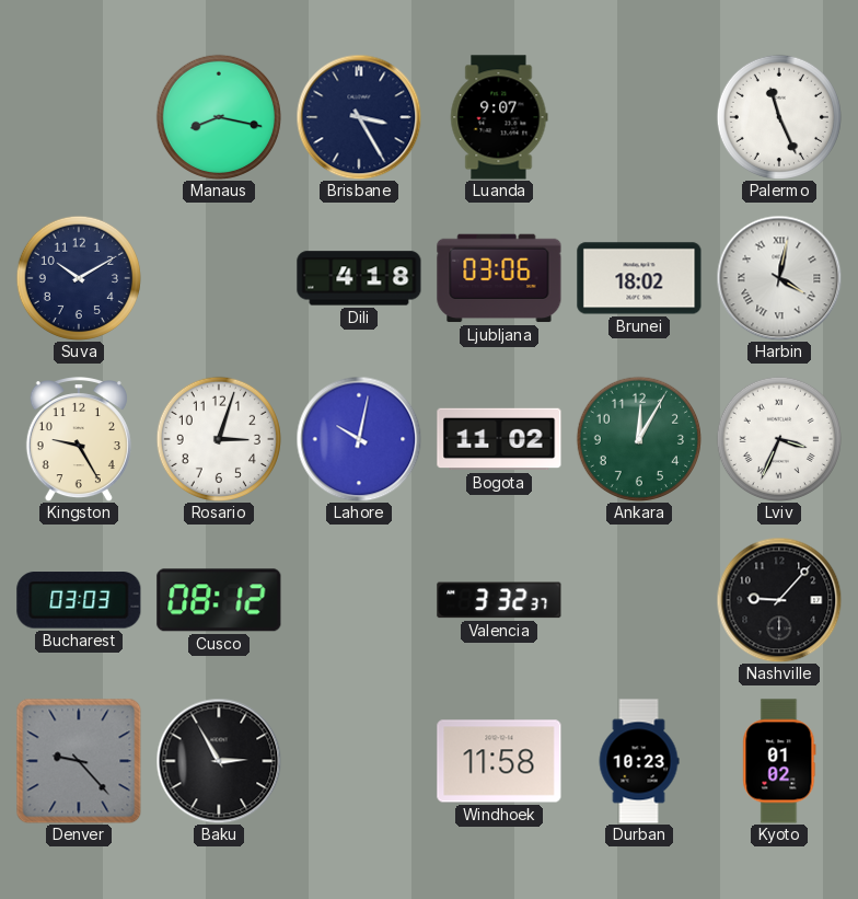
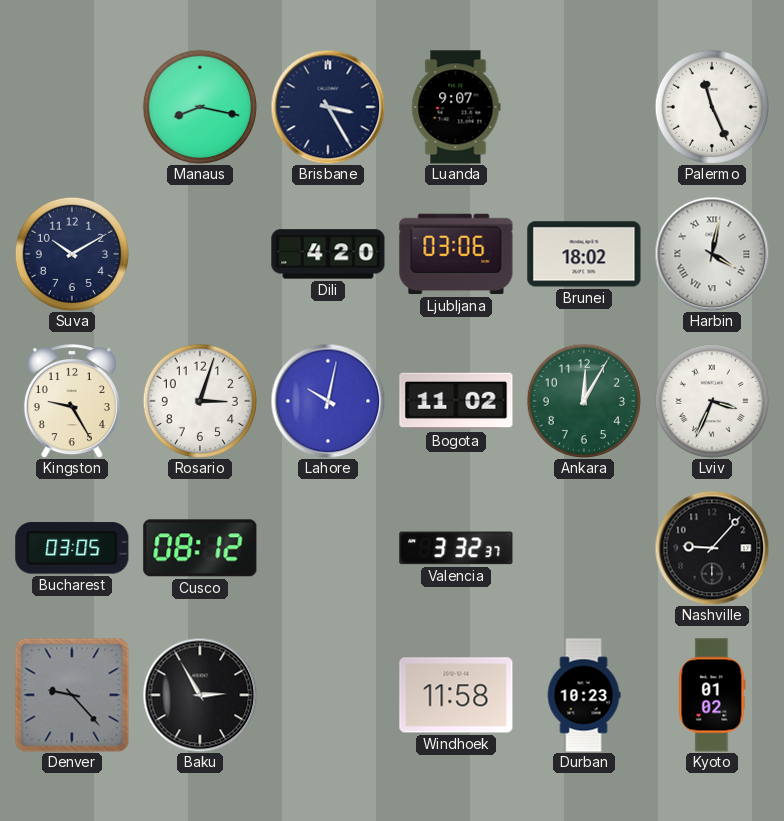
Dili: 4:18 -> 4:20
Bucharest: 03:03 -> 03:05
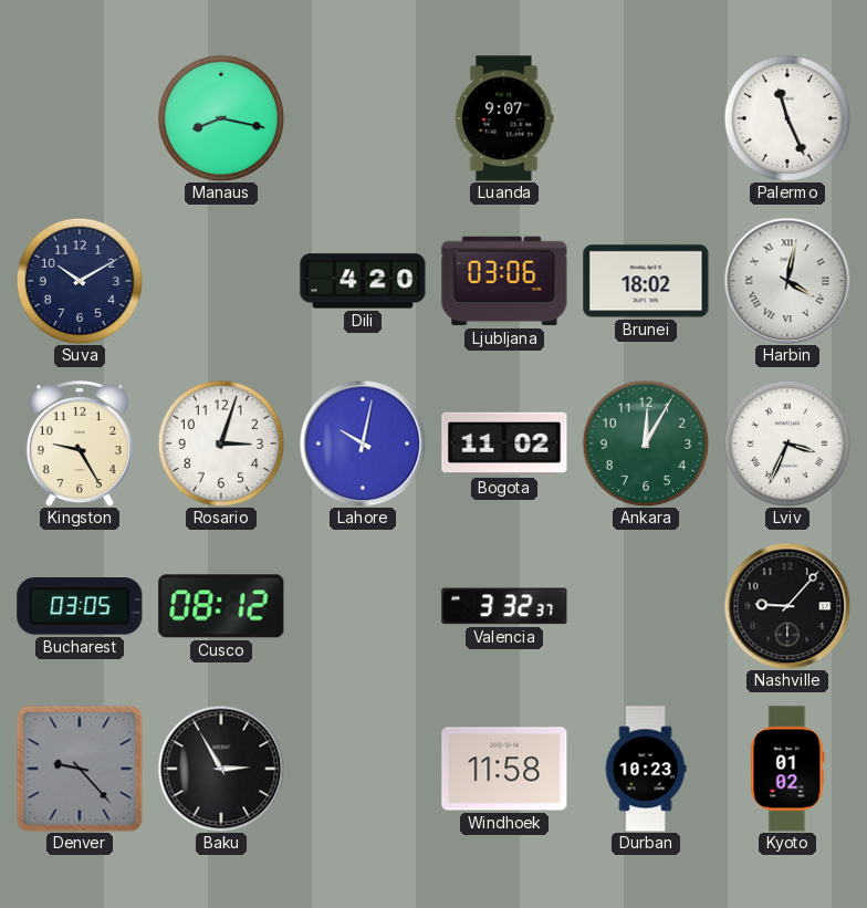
Brisbane: 3:25 -> none
